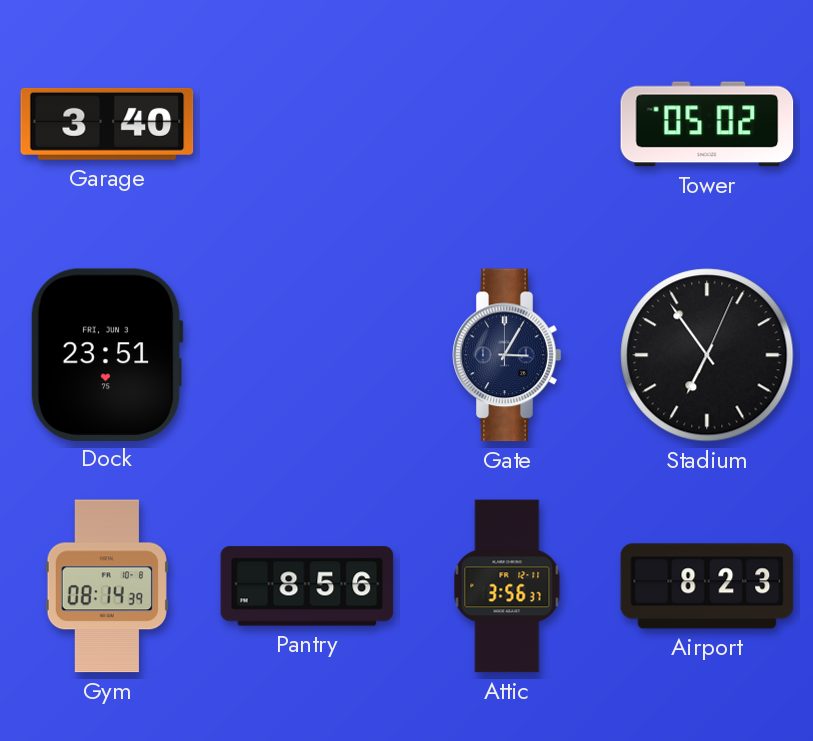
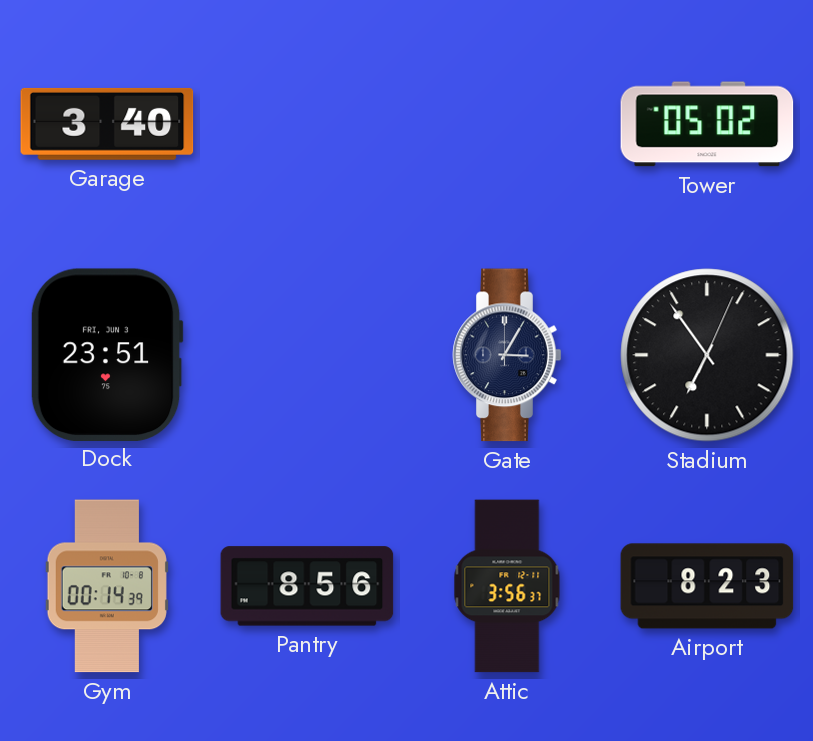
Gym: 08:14 -> 00:14
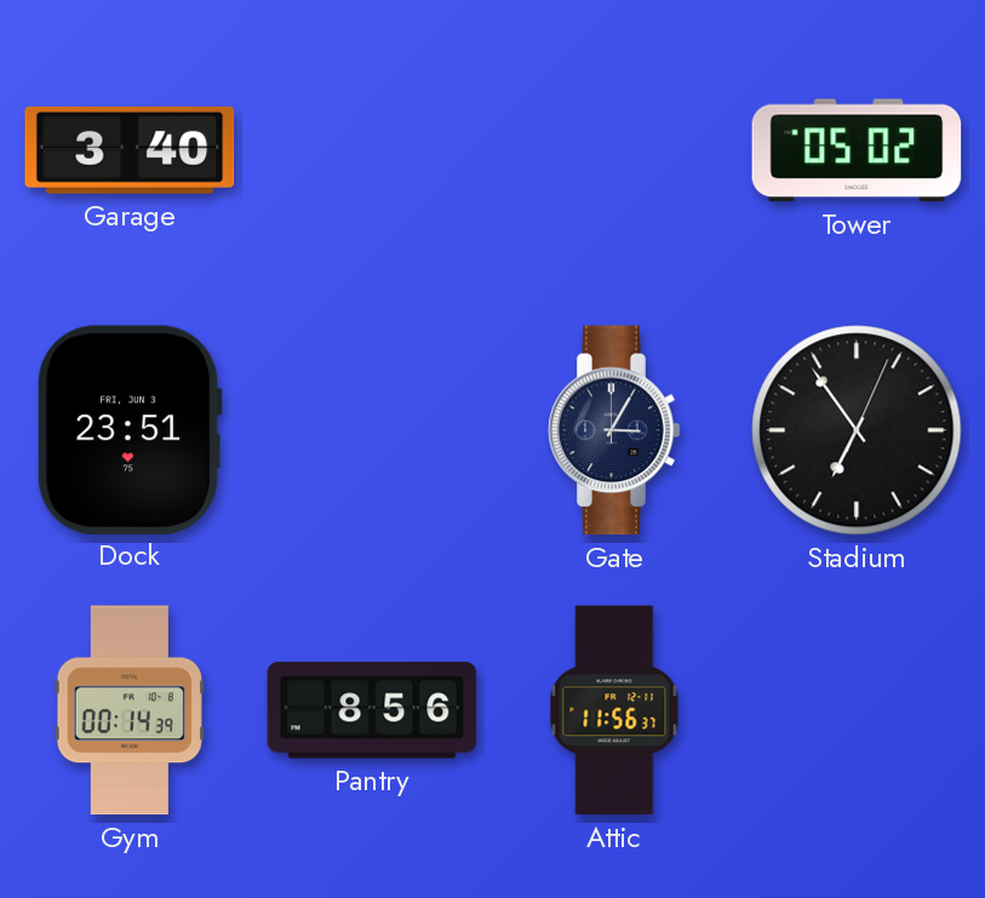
Attic: 3:56 -> 11:56
Airport: 8:23 -> none
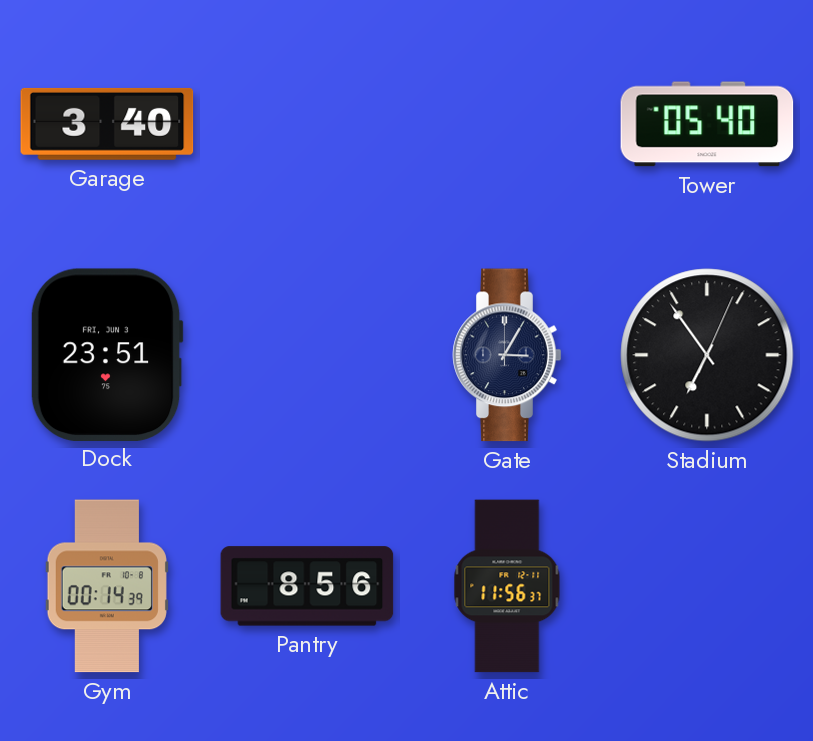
Tower: 05:02 -> 05:40
